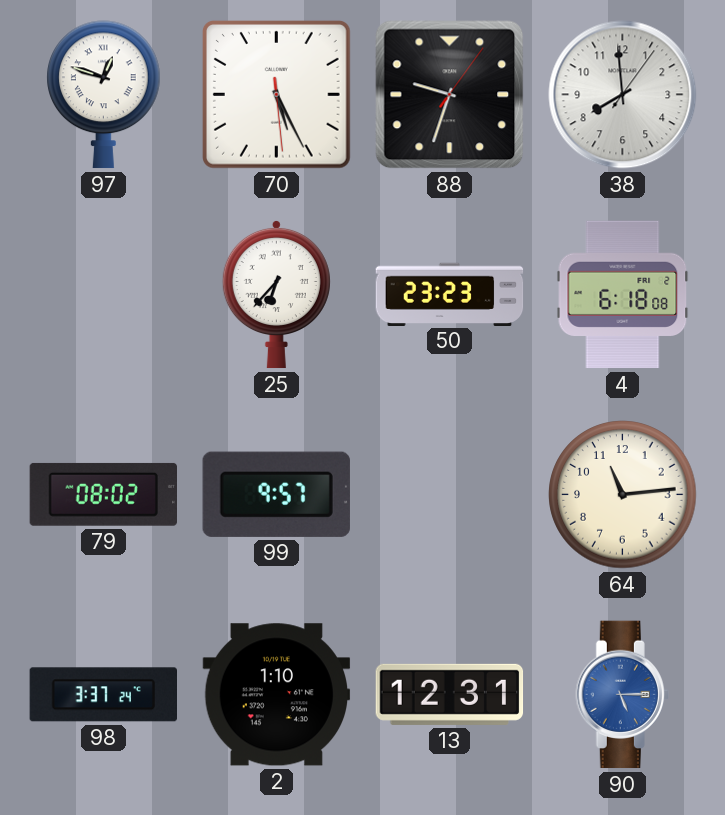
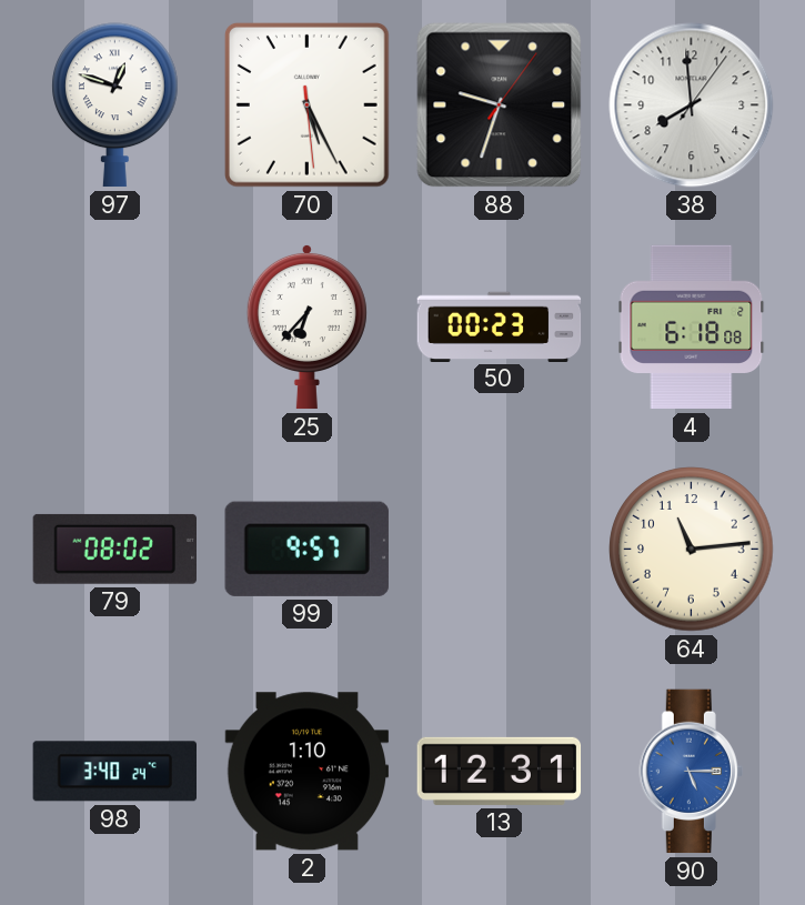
50: 23:23 -> 00:23
98: 3:37 -> 3:40
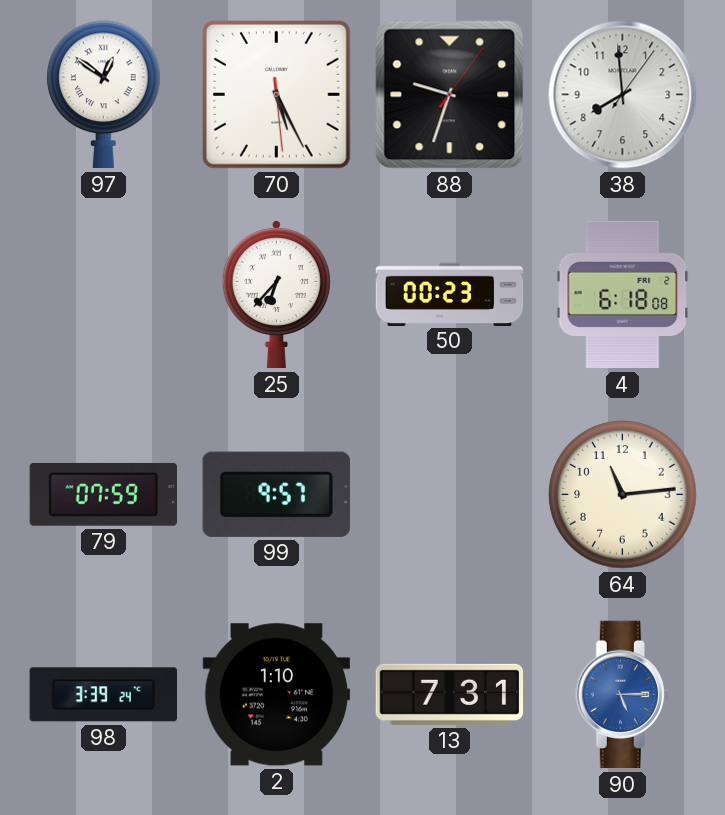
97: 12:48 -> 12:51
79: 08:02 -> 07:59
98: 3:40 -> 3:39
13: 12:31 -> 7:31
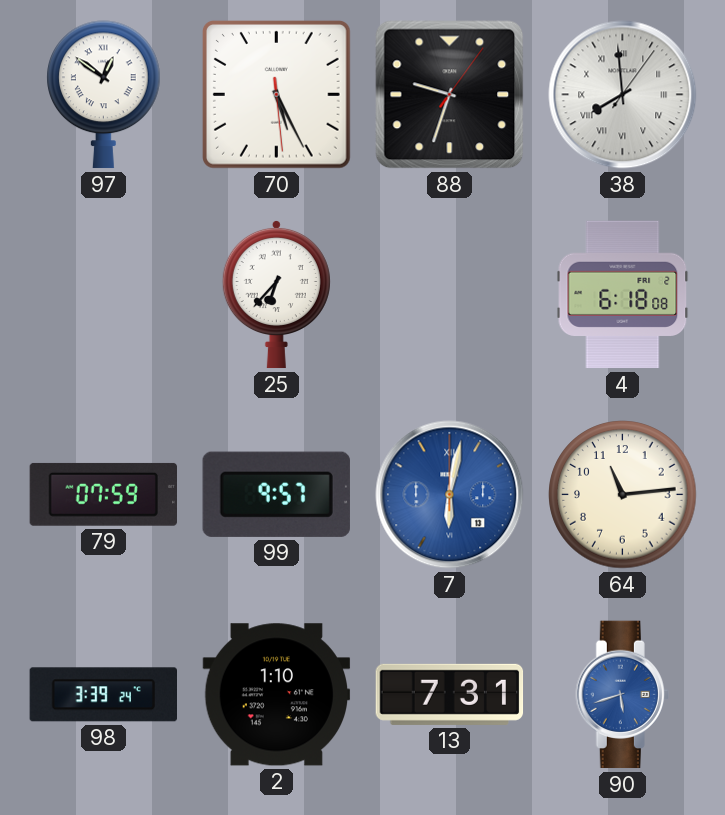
38 numerals: Arabic -> Roman
50: 00:23 -> none
7: none -> 6:02
90: 5:15 -> 5:42
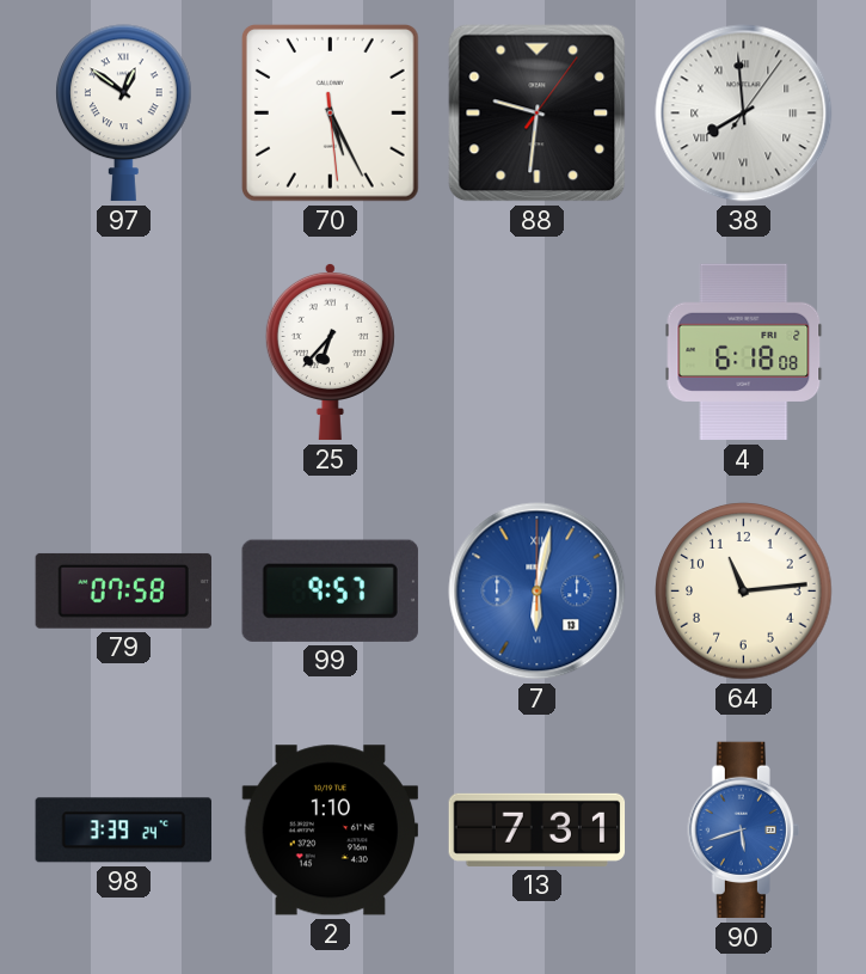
88: 9:33 -> 9:31
79: 07:59 -> 07:58
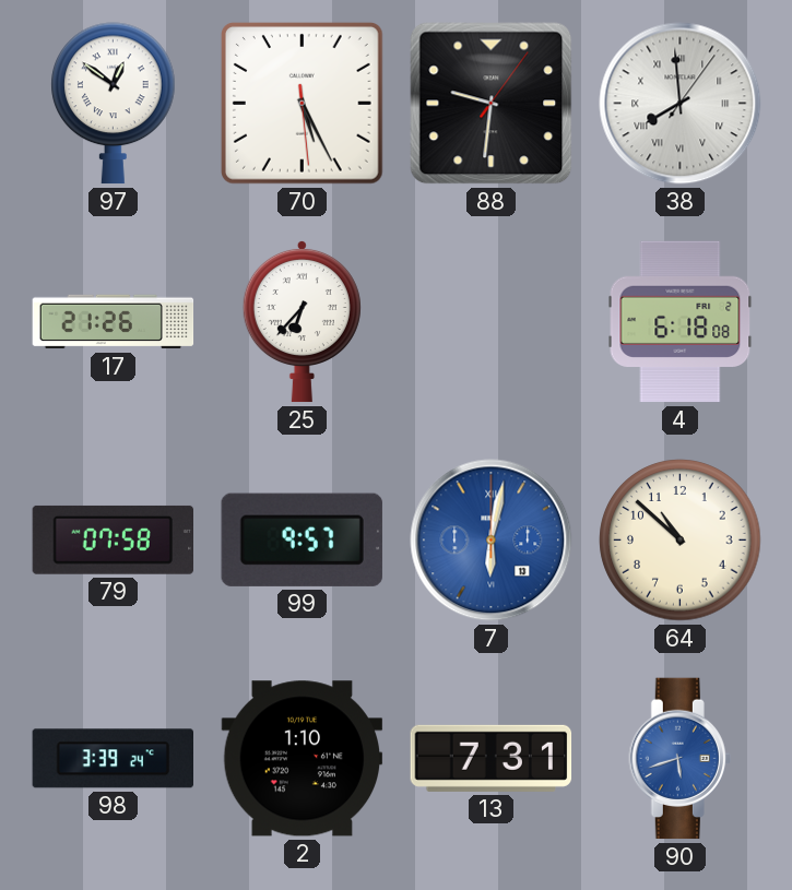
17: none -> 21:26
64: 11:14 -> 10:52
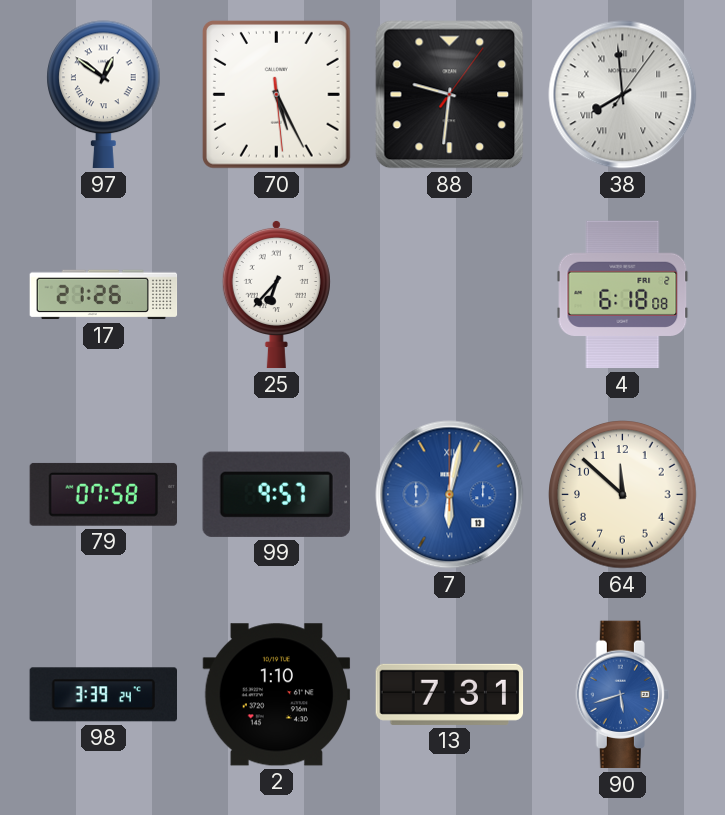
64: 10:52 -> 11:52
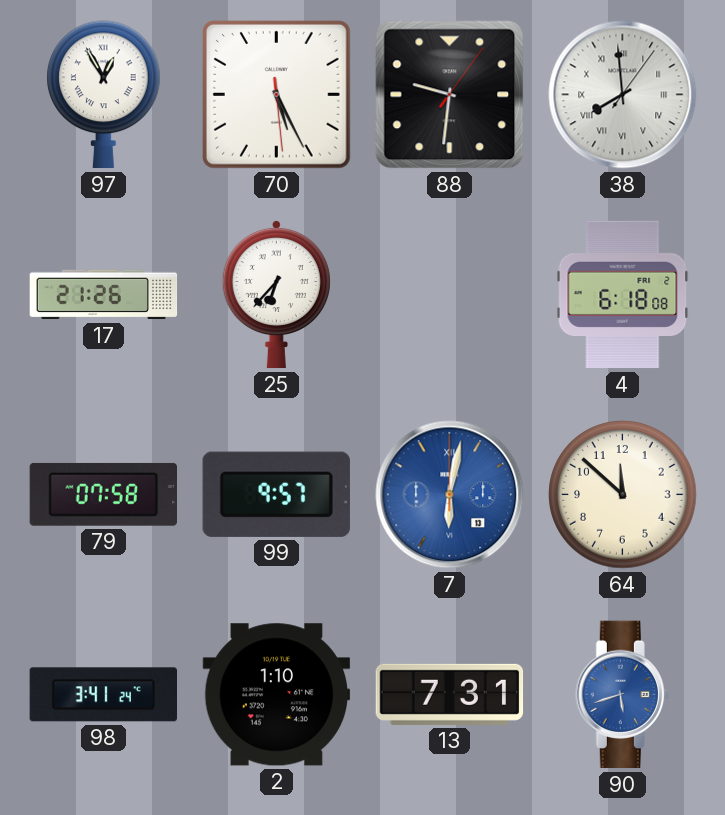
97: 12:51 -> 12:55
98: 3:39 -> 3:41
